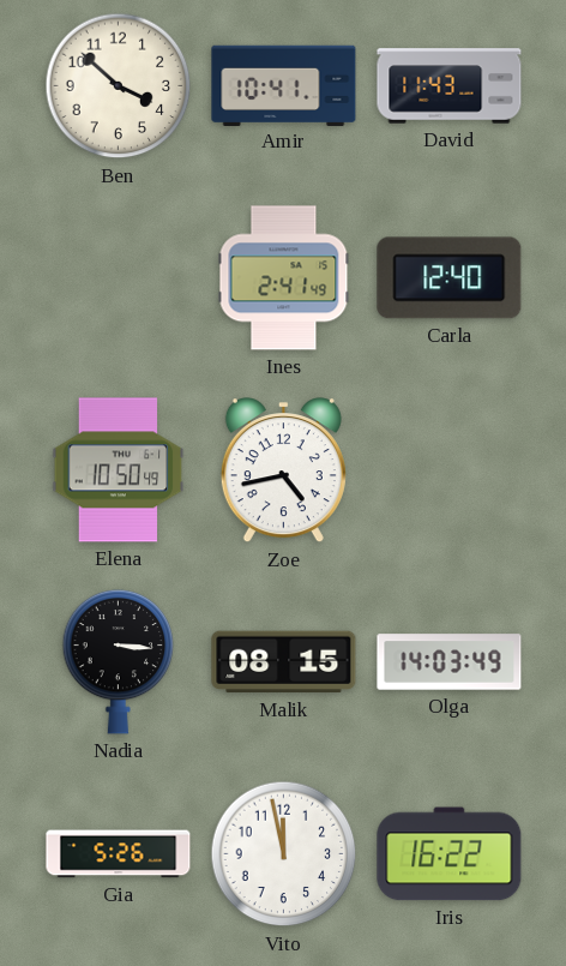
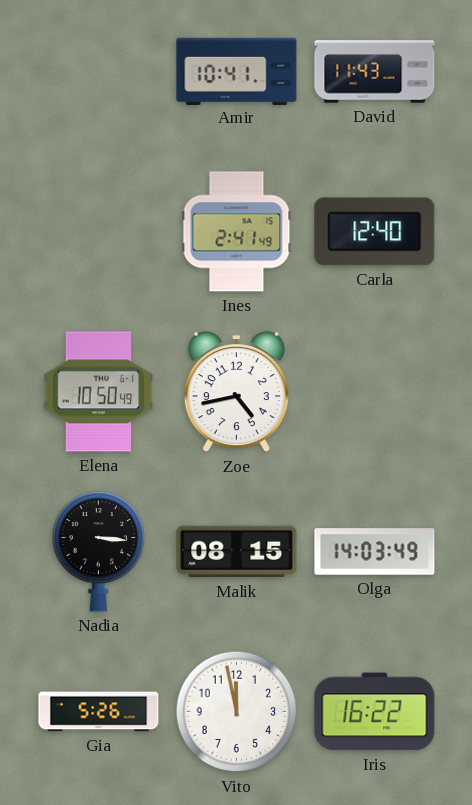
Ben: 3:52 -> none
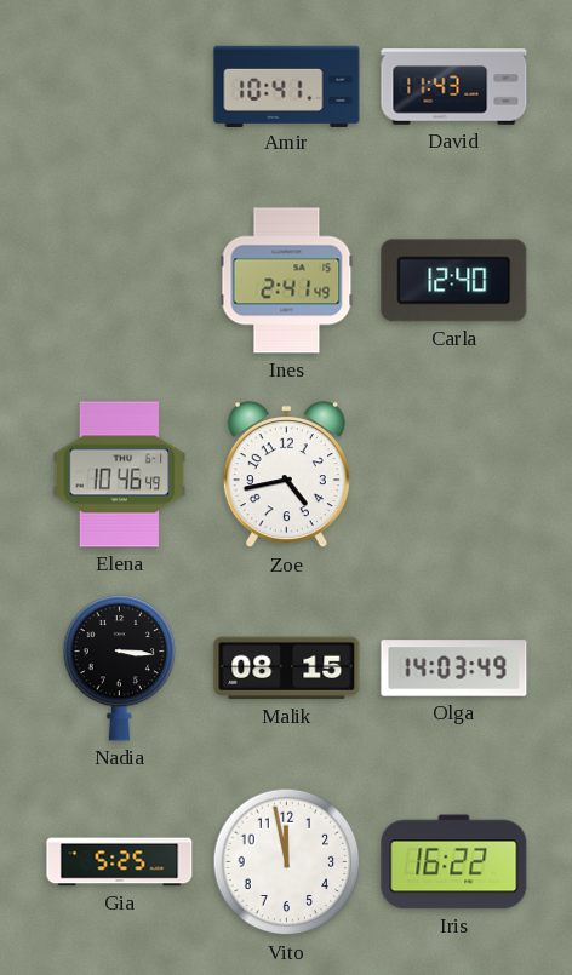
Elena: 10:50 -> 10:46
Gia: 5:26 -> 5:25
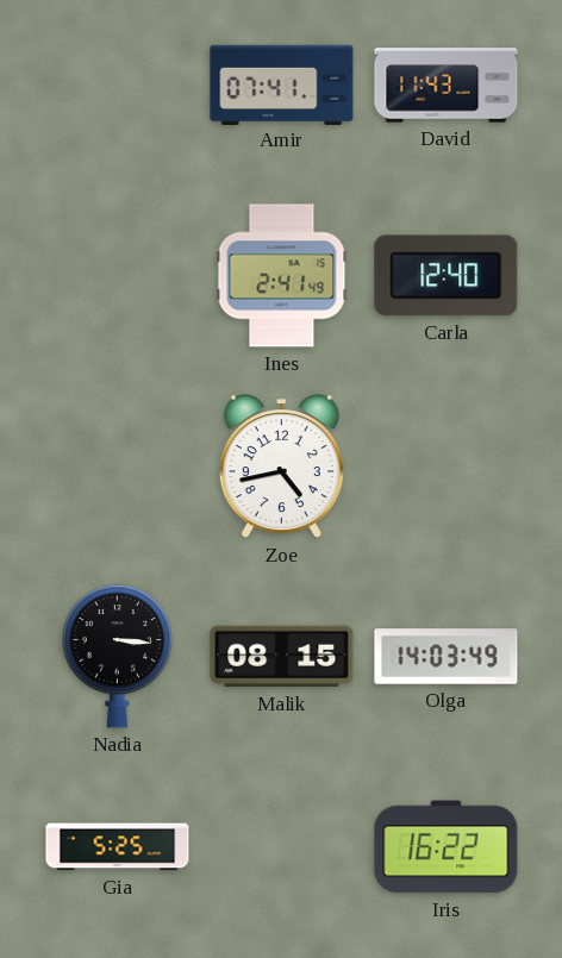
Amir: 10:41 -> 07:41
Elena: 10:46 -> none
Vito: 11:58 -> none
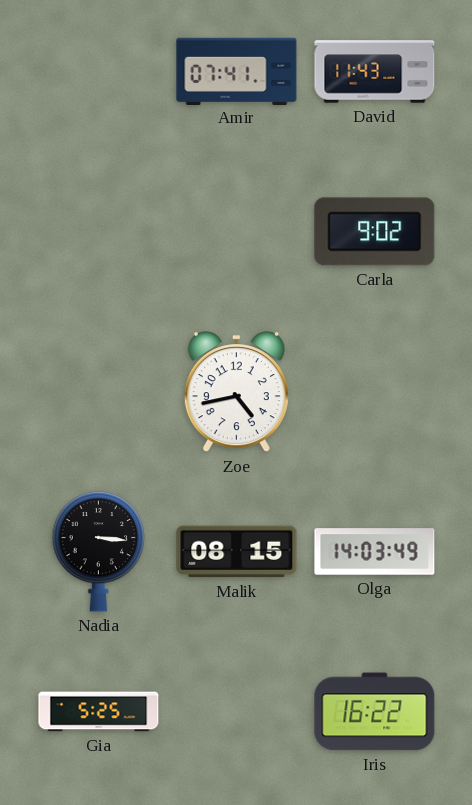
Ines: 2:41 -> none
Carla: 12:40 -> 9:02
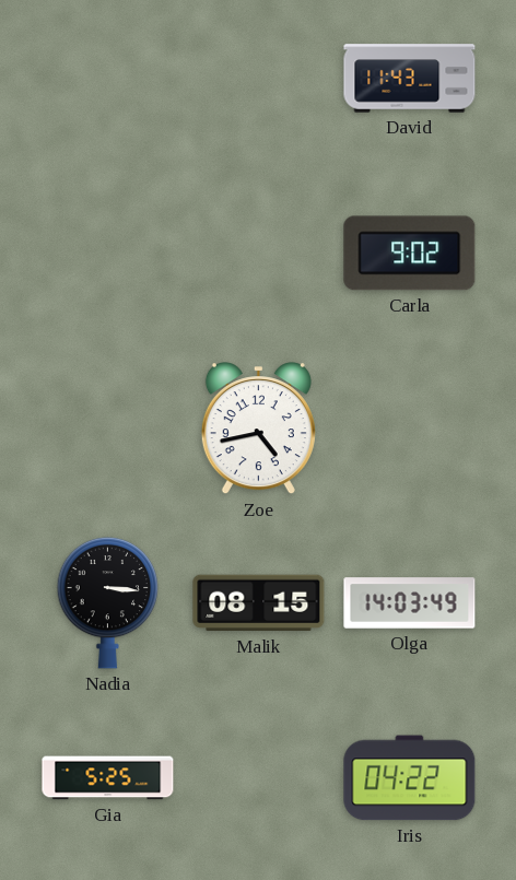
Amir: 07:41 -> none
Iris: 16:22 -> 04:22
